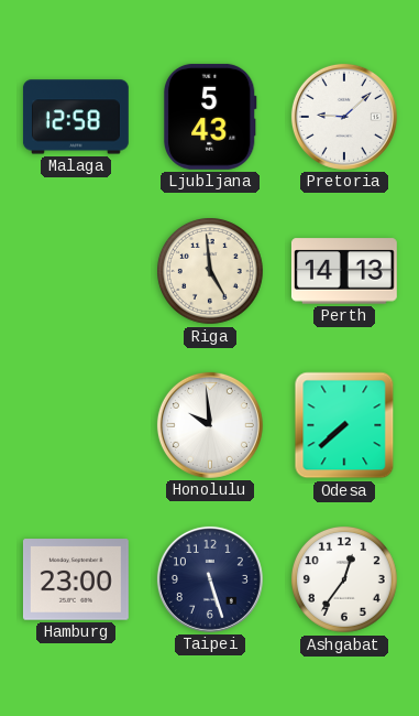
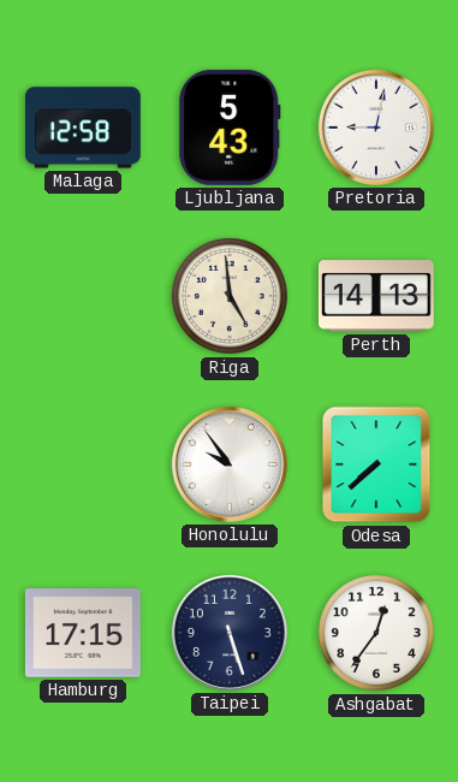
Pretoria: 9:08 -> 9:02
Honolulu: 9:59 -> 9:54
Hamburg: 23:00 -> 17:15
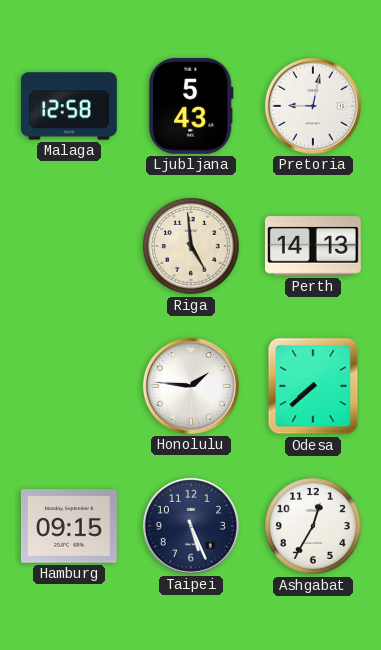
Honolulu: 9:54 -> 1:46
Hamburg: 17:15 -> 09:15
Taipei: 5:27 -> 5:26
Ashgabat: 12:36 -> 12:35
